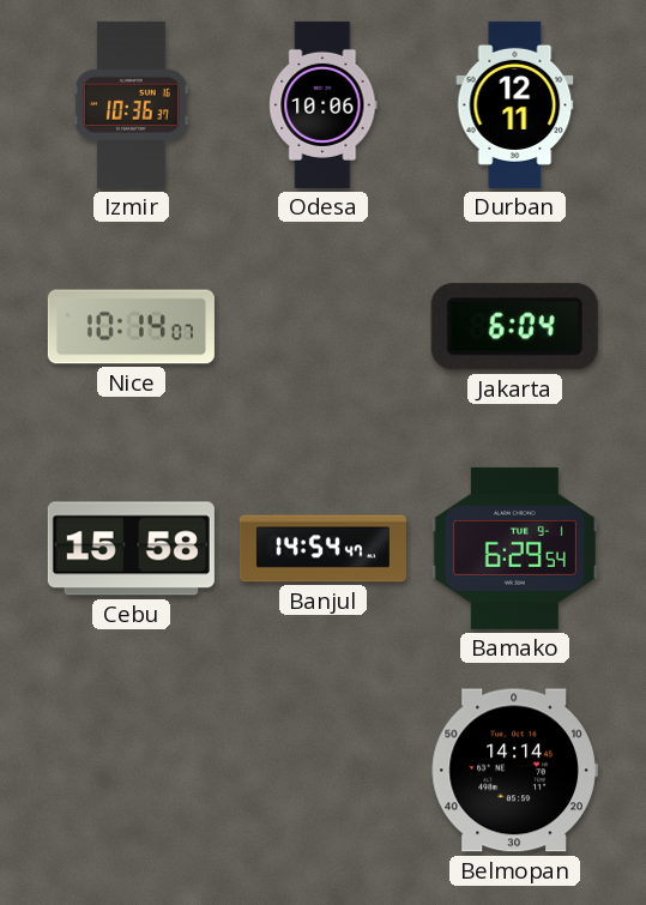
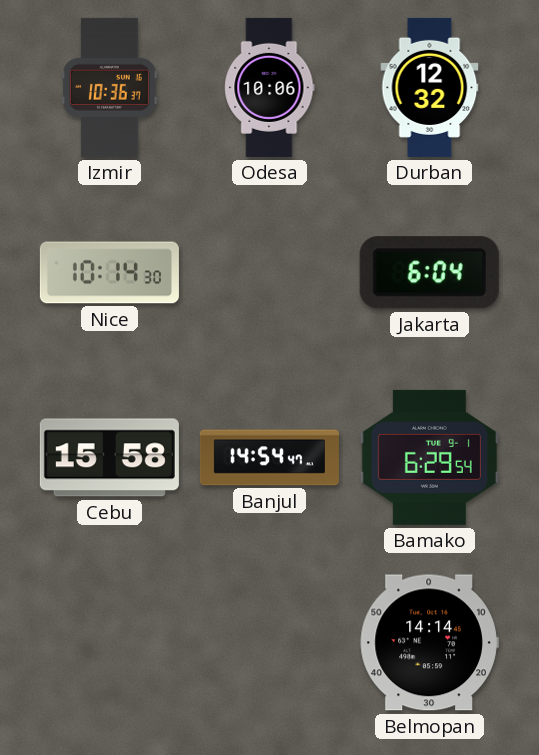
Durban: 12:11 -> 12:32
Nice: 10:14:07 -> 10:14:30
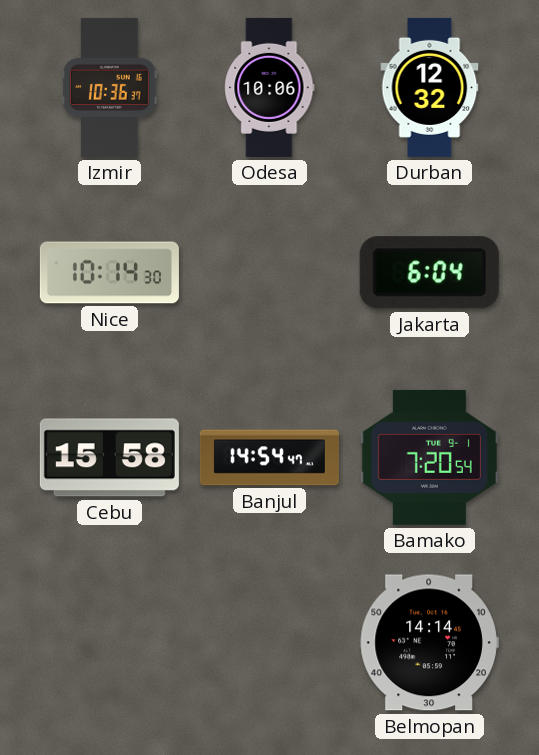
Bamako: 6:29 -> 7:20
